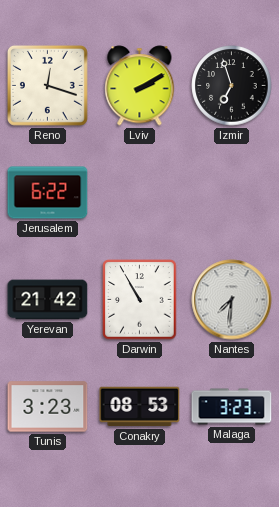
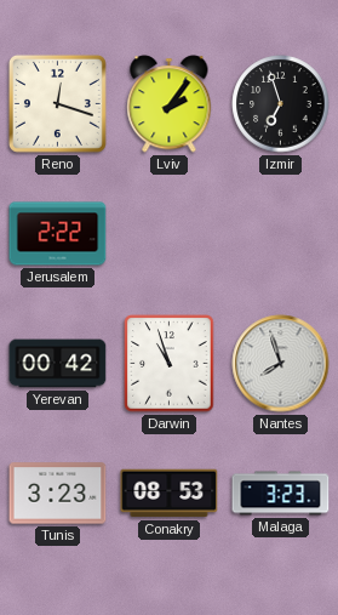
Lviv: 2:10 -> 2:06
Jerusalem: 6:22 -> 2:22
Yerevan: 21:42 -> 00:42
Darwin: 10:55 -> 10:57
Nantes: 7:31 -> 7:57
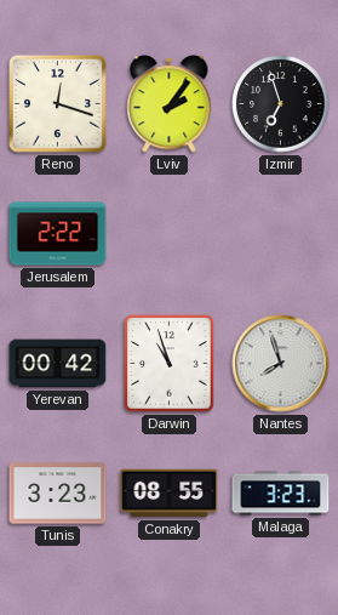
Conakry: 08:53 -> 08:55
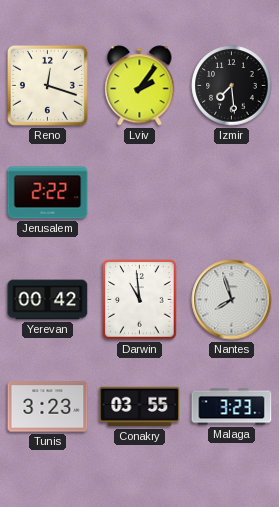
Izmir: 6:57 -> 7:29
Darwin: 10:57 -> 10:59
Conakry: 08:55 -> 03:55
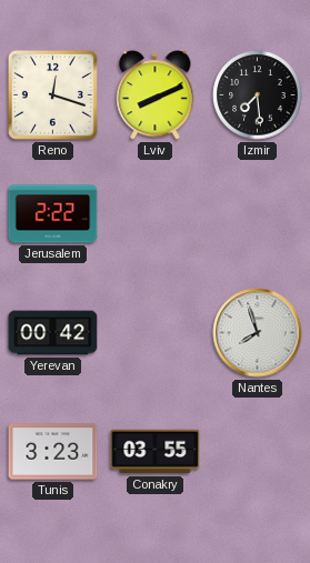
Lviv: 2:06 -> 8:11
Darwin: 10:59 -> none
Malaga: 3:23 -> none
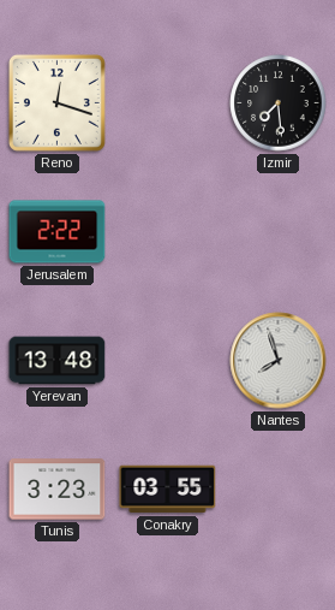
Lviv: 8:11 -> none
Yerevan: 00:42 -> 13:48
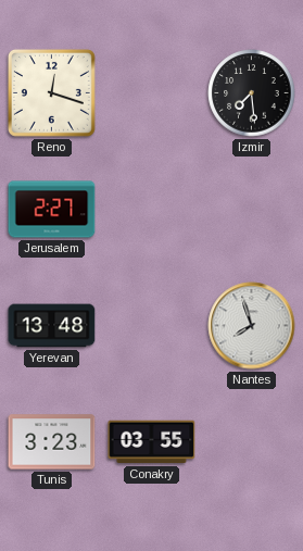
Jerusalem: 2:22 -> 2:27
